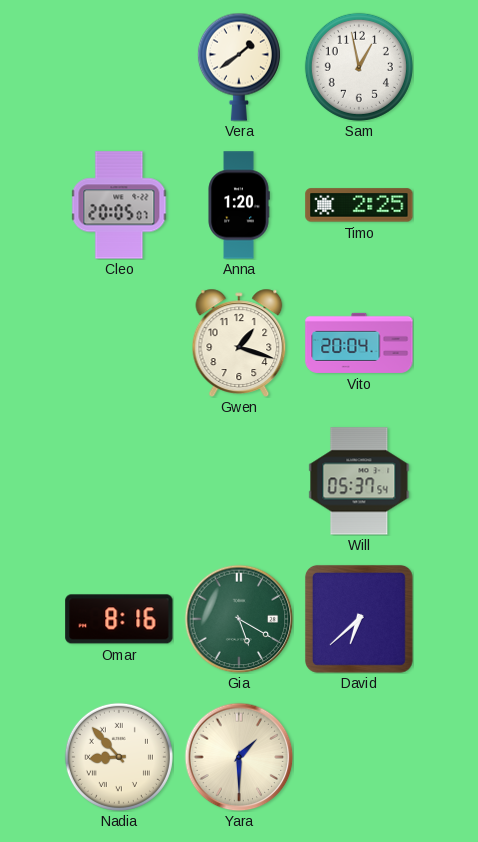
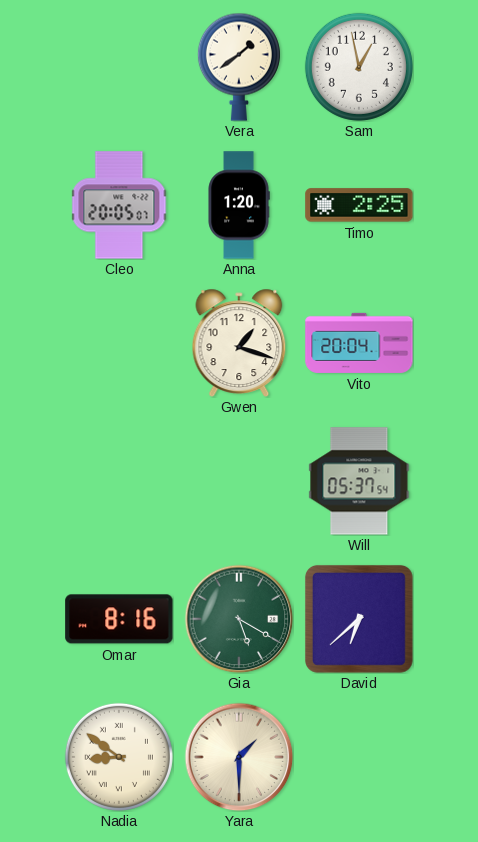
Nadia: 8:53 -> 8:51
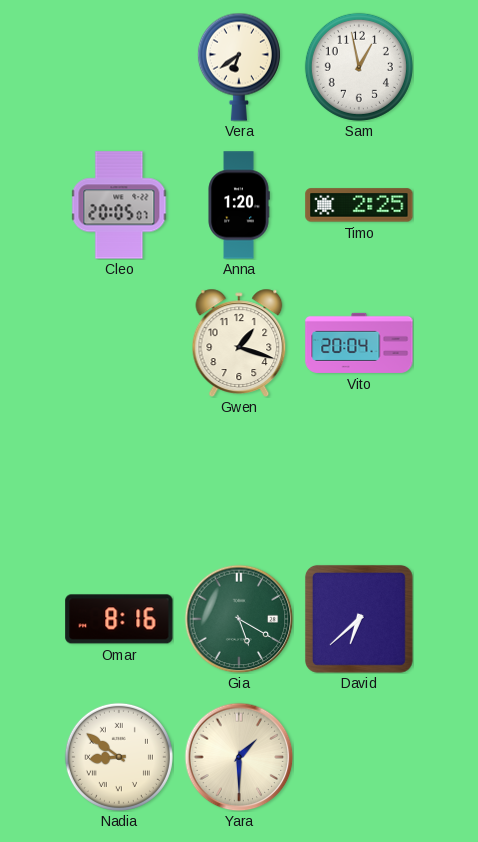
Vera: 1:39 -> 6:39
Will: 05:37 -> none
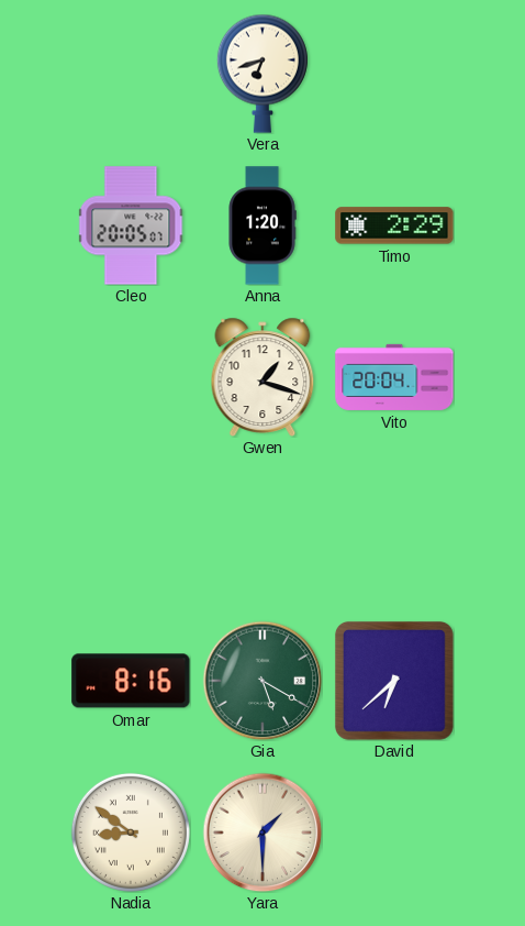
Vera: 6:39 -> 6:42
Sam: 12:58 -> none
Timo: 2:25 -> 2:29
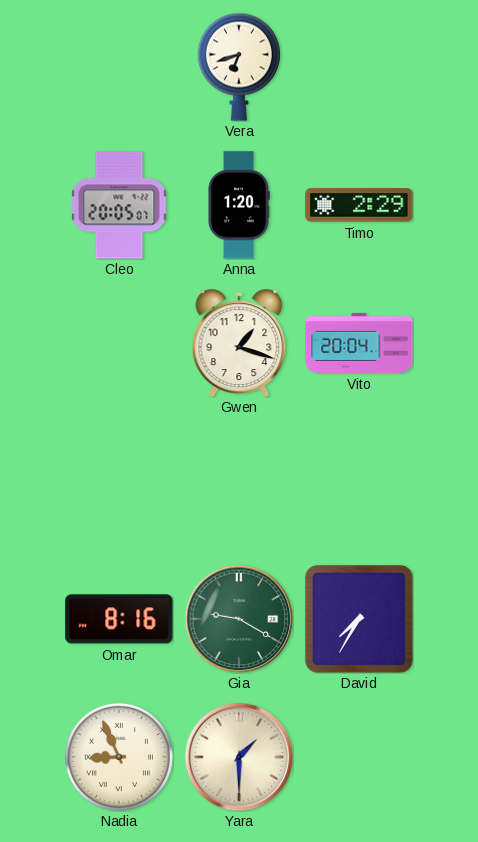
Gia: 5:20 -> 9:20
David: 6:38 -> 7:35
Nadia: 8:51 -> 8:56
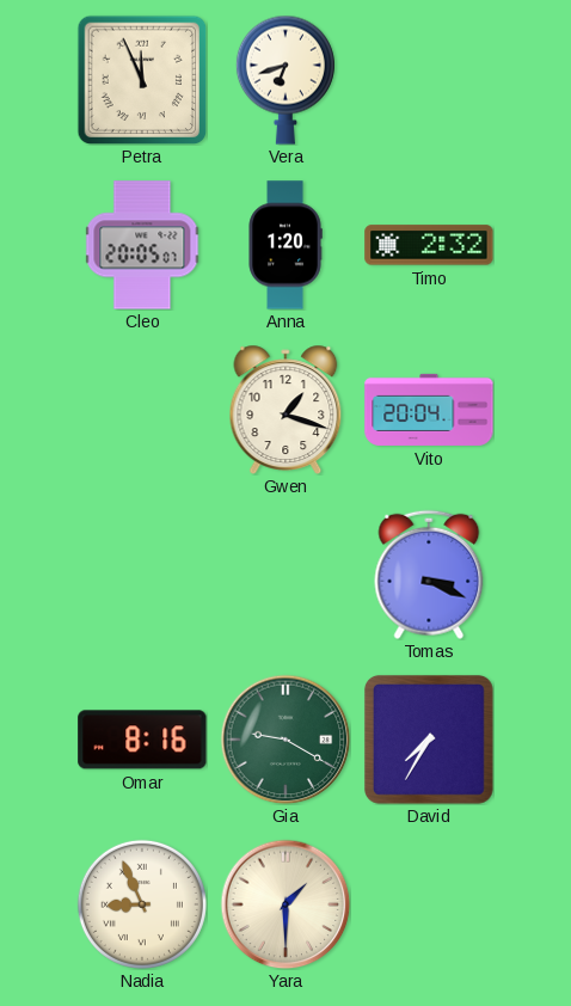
Petra: none -> 11:56
Timo: 2:29 -> 2:32
Tomas: none -> 3:19
